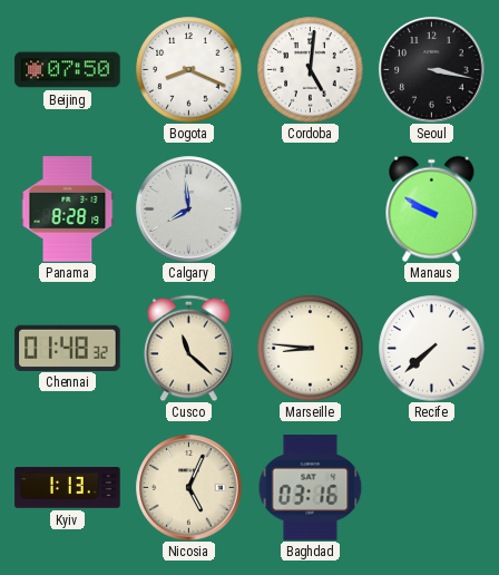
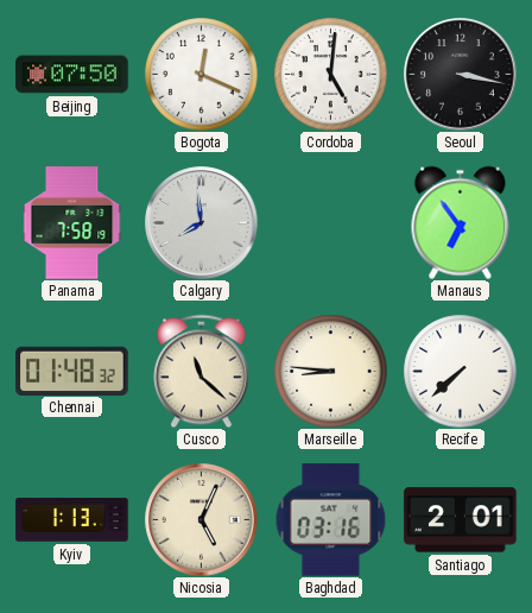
Bogota: 8:19 -> 12:19
Panama: 8:28 -> 7:58
Manaus: 9:50 -> 6:54
Santiago: none -> 2:01
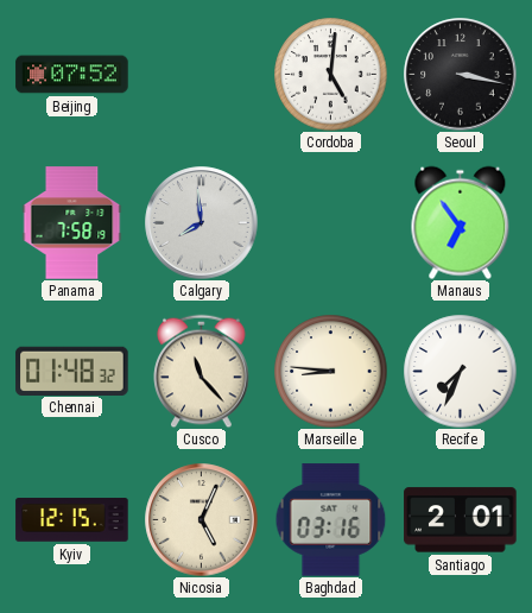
Beijing: 07:50 -> 07:52
Bogota: 12:19 -> none
Cusco: 11:22 -> 11:23
Recife: 7:38 -> 7:34
Kyiv: 1:13 -> 12:15
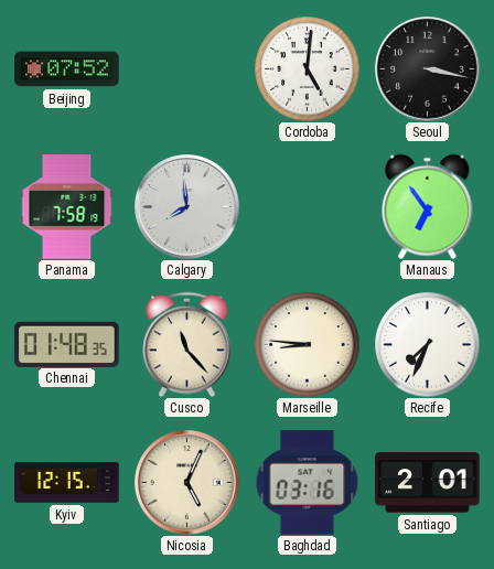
Chennai: 01:48:32 -> 01:48:35
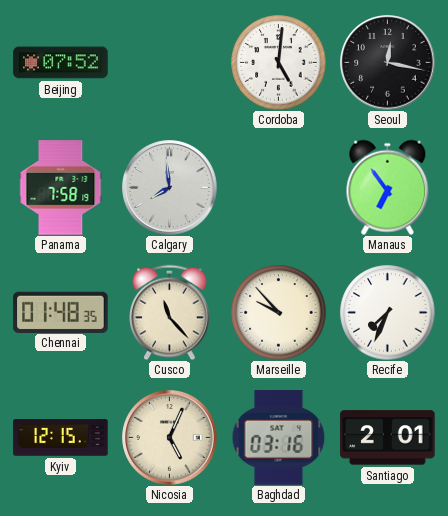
Seoul: 3:17 -> 12:17
Marseille: 8:46 -> 9:53
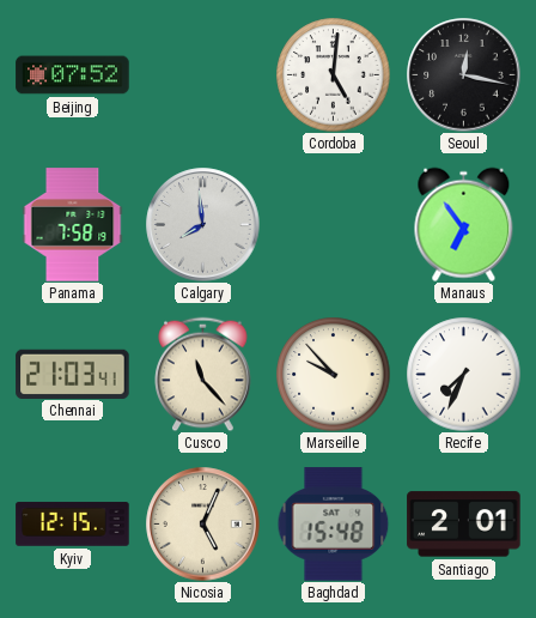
Chennai: 01:48 -> 21:03
Baghdad: 03:16 -> 15:48
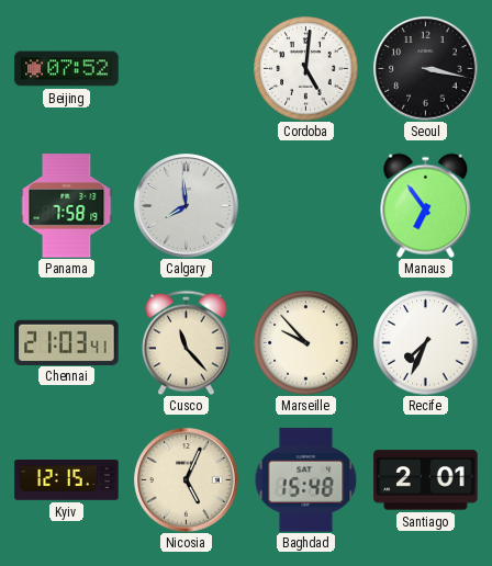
Seoul: 12:17 -> 3:17
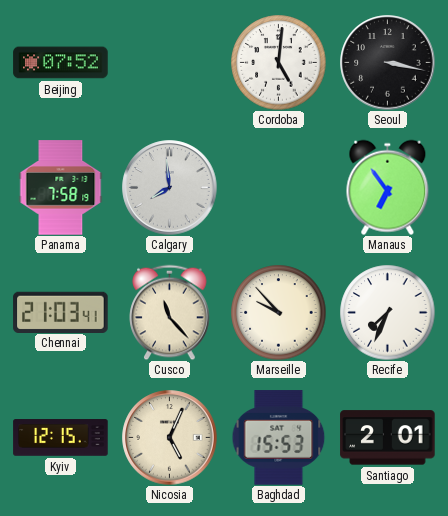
Baghdad: 15:48 -> 15:53
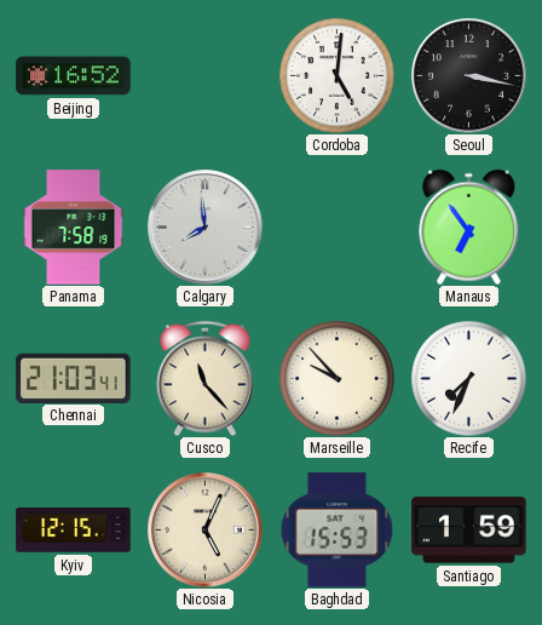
Beijing: 07:52 -> 16:52
Santiago: 2:01 -> 1:59
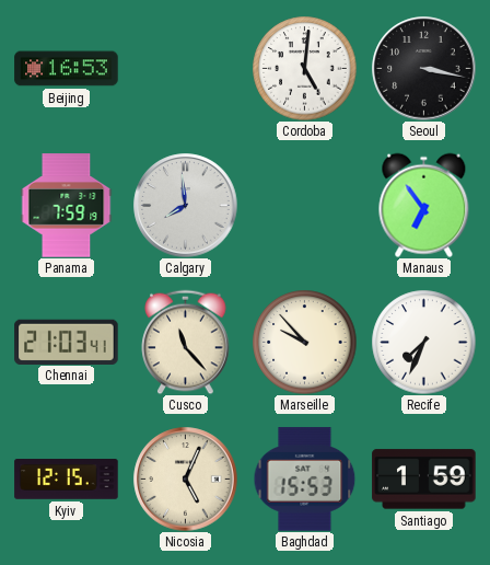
Beijing: 16:52 -> 16:53
Panama: 7:58 -> 7:59
